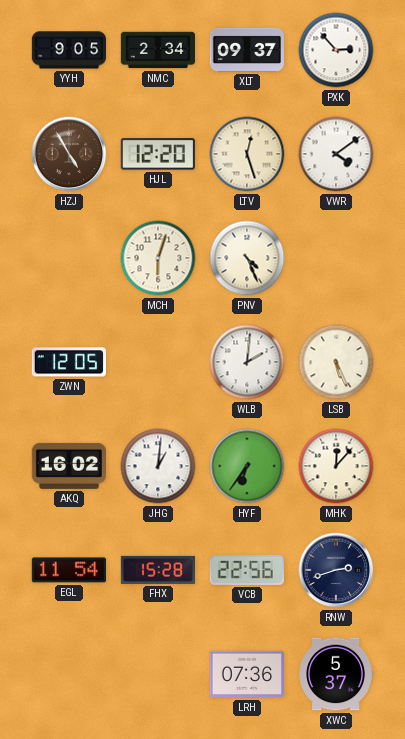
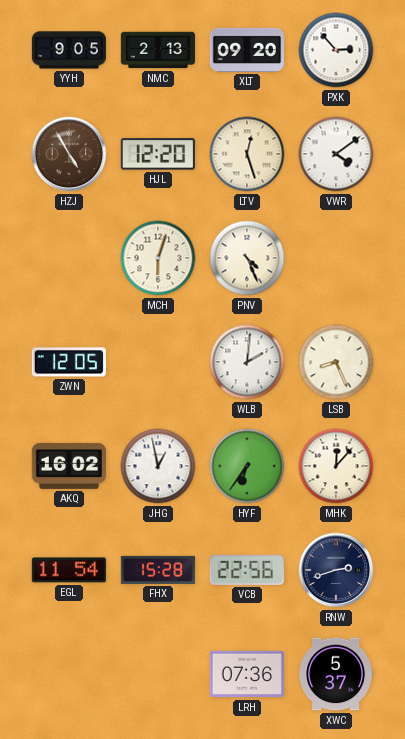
NMC: 2:34 -> 2:13
XLT: 09:37 -> 09:20
LSB: 5:26 -> 8:26
JHG: 1:01 -> 12:58
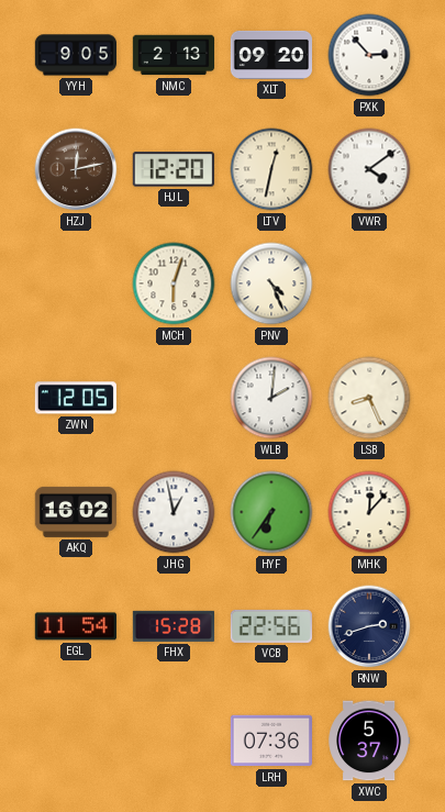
HZJ: 4:55 -> 12:13
LTV: 12:27 -> 12:32
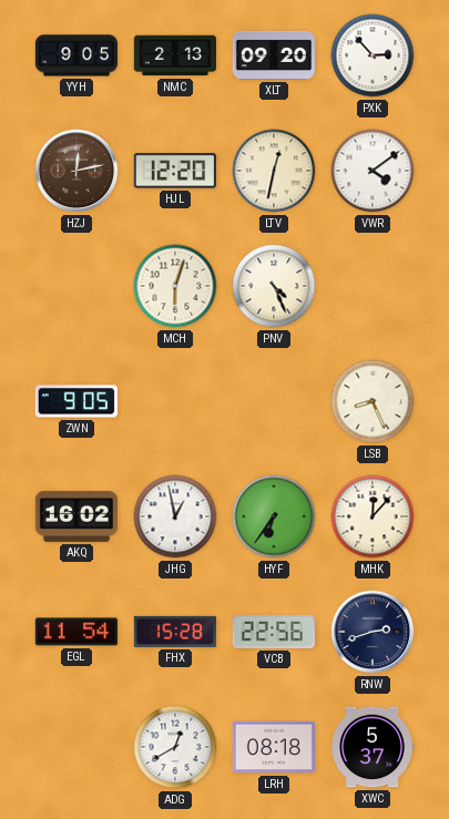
ZWN: 12:05 -> 9:05
WLB: 2:01 -> none
ADG: none -> 12:40
LRH: 07:36 -> 08:18
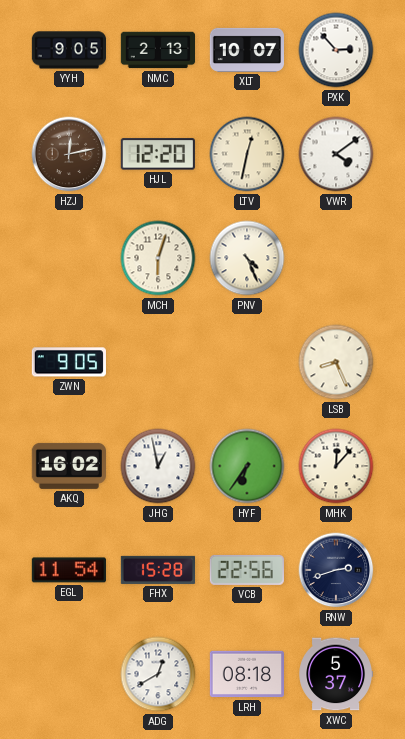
XLT: 09:20 -> 10:07
